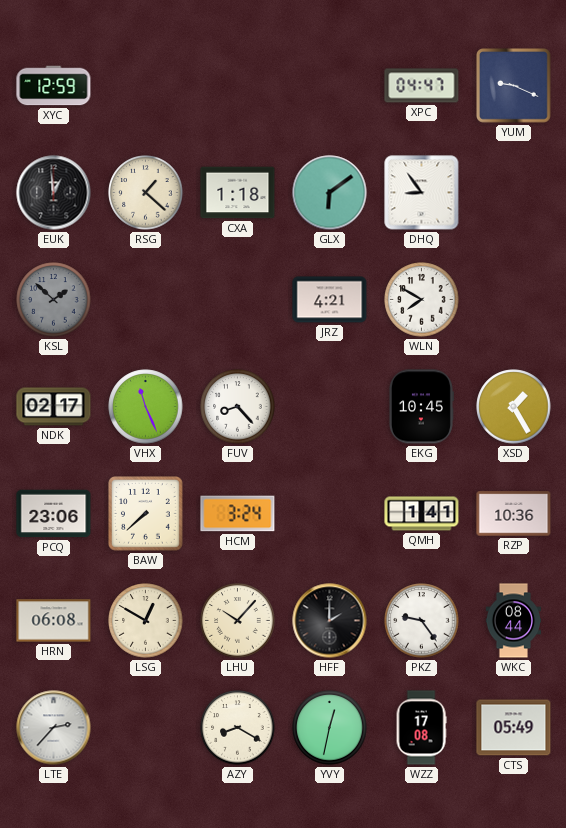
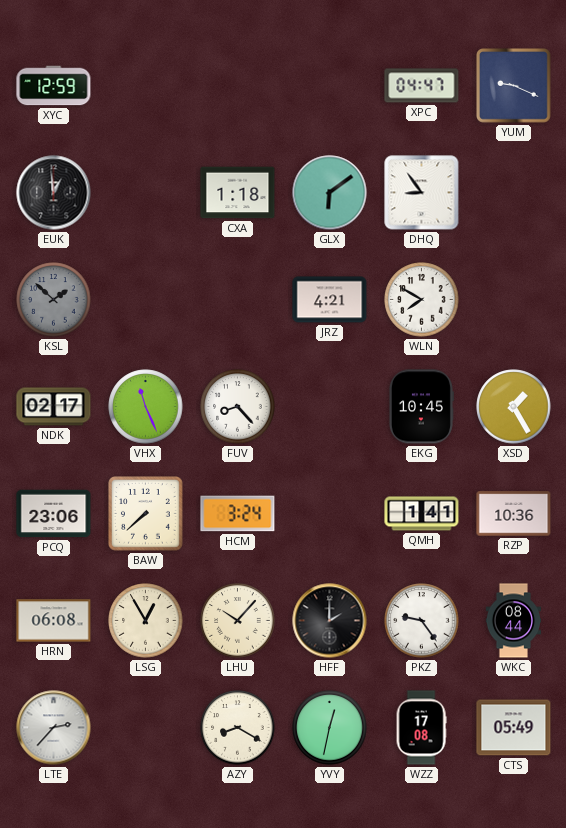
RSG: 1:22 -> none
LSG: 12:50 -> 12:55
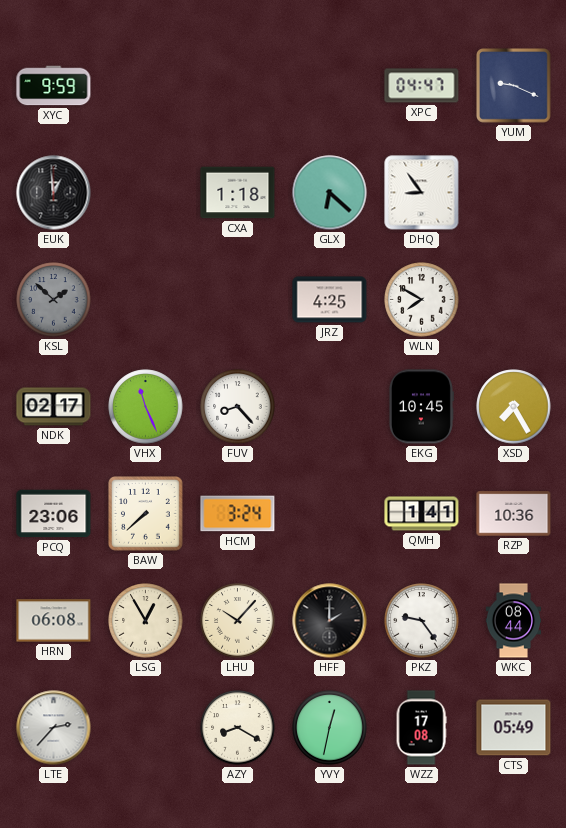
XYC: 12:59 -> 9:59
GLX: 6:09 -> 6:22
JRZ: 4:21 -> 4:25
XSD: 1:25 -> 7:25
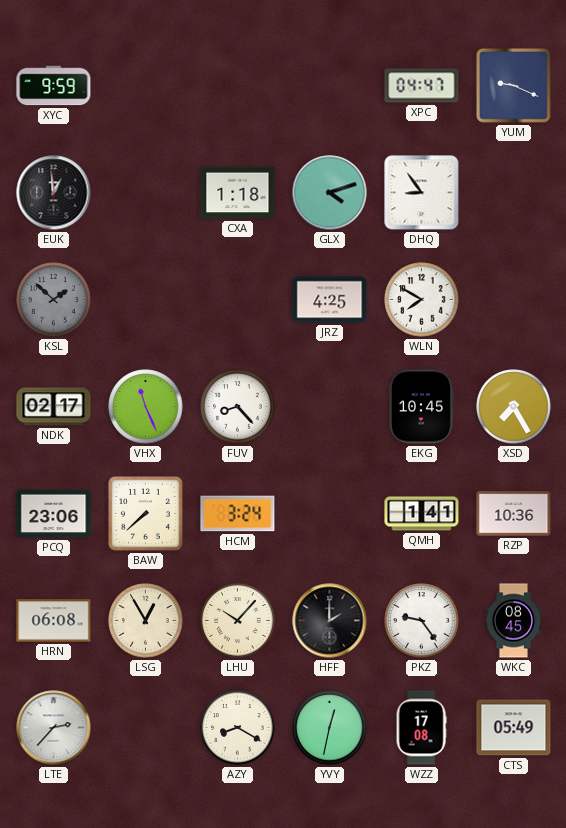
GLX: 6:22 -> 4:12
WKC: 08:44 -> 08:45
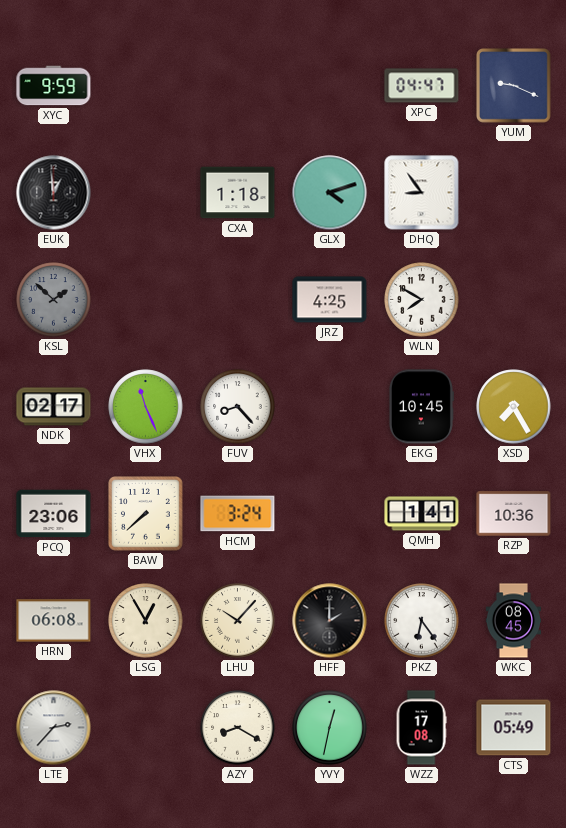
PKZ: 9:24 -> 6:24
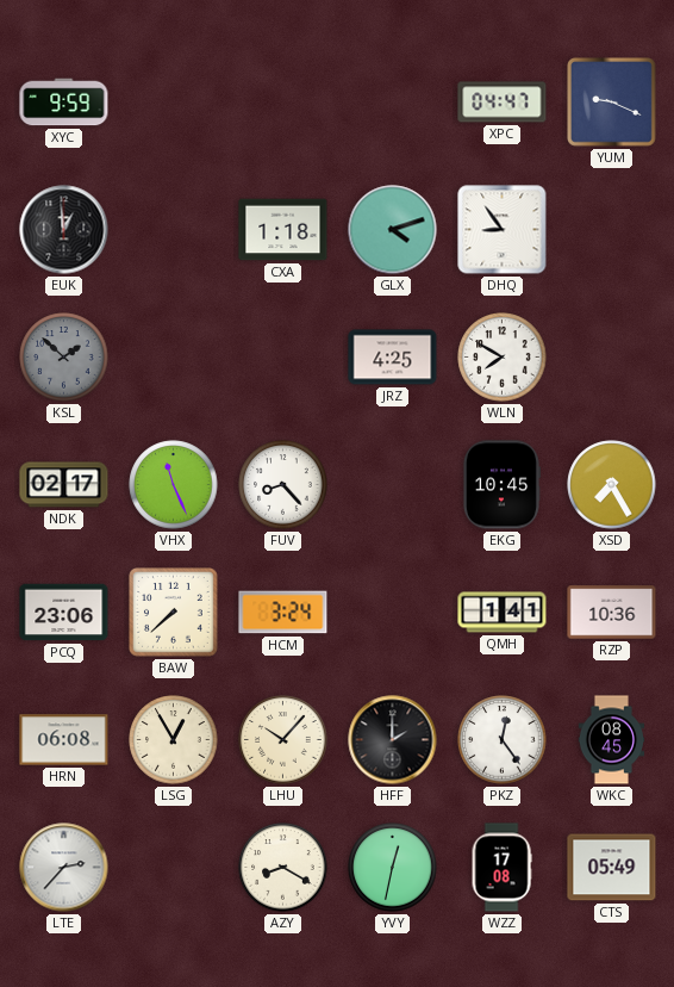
PKZ: 6:24 -> 12:24
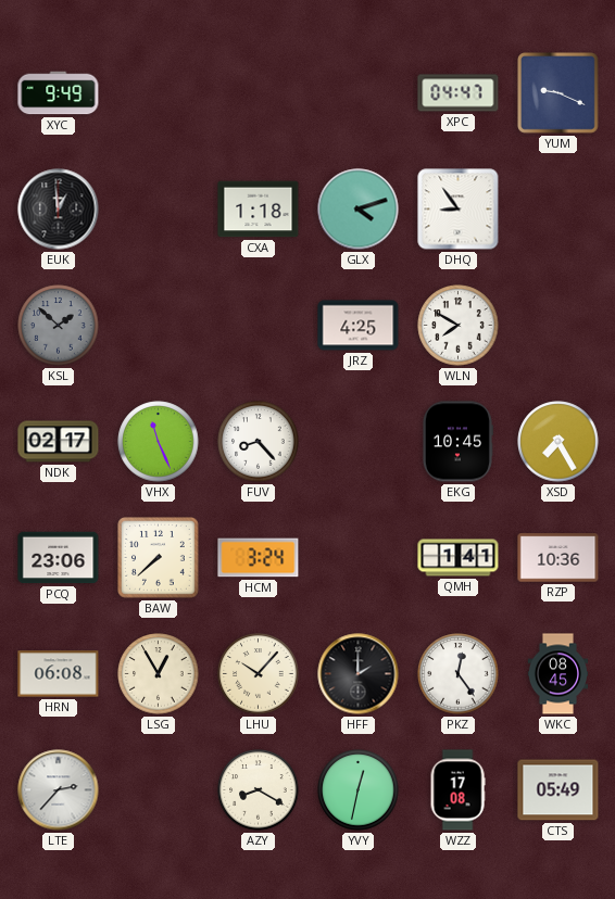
XYC: 9:59 -> 9:49
